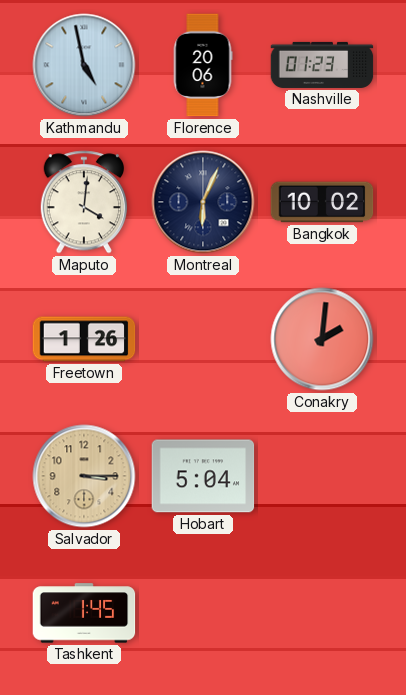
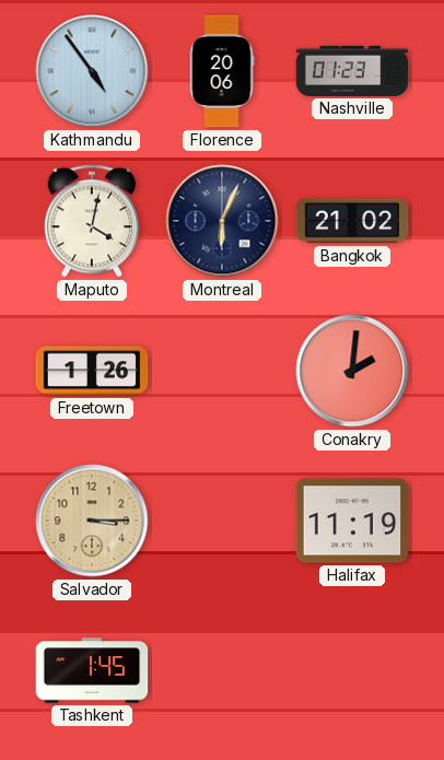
Kathmandu: 4:58 -> 4:54
Maputo: 4:01 -> 4:02
Bangkok: 10:02 -> 21:02
Hobart: 5:04 -> none
Halifax: none -> 11:19
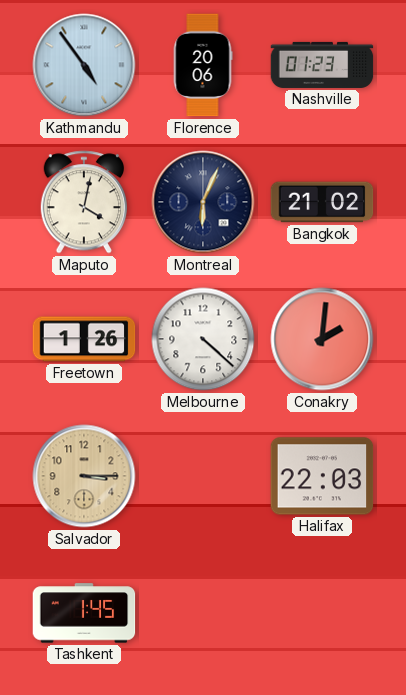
Melbourne: none -> 4:22
Halifax: 11:19 -> 22:03
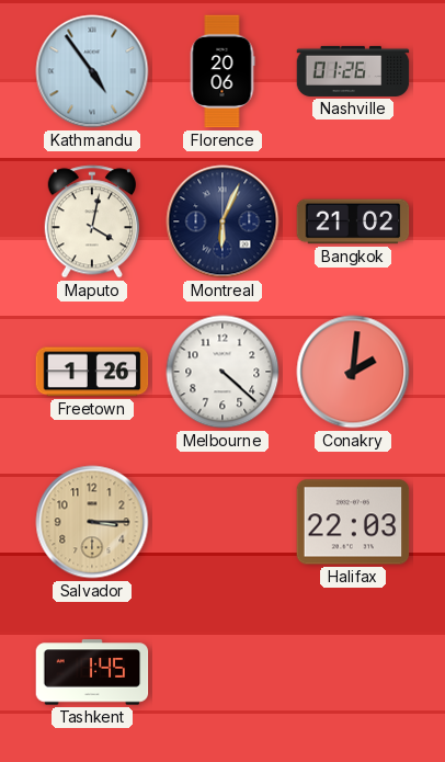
Nashville: 01:23 -> 01:26
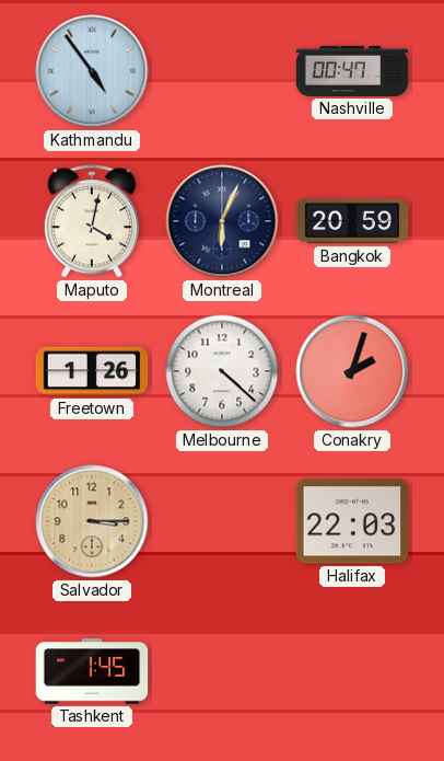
Florence: 20:06 -> none
Nashville: 01:26 -> 00:47
Bangkok: 21:02 -> 20:59
Conakry: 2:01 -> 2:03
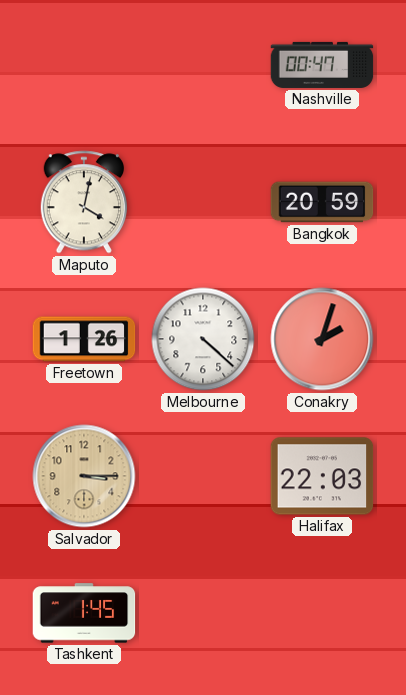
Kathmandu: 4:54 -> none
Montreal: 6:04 -> none
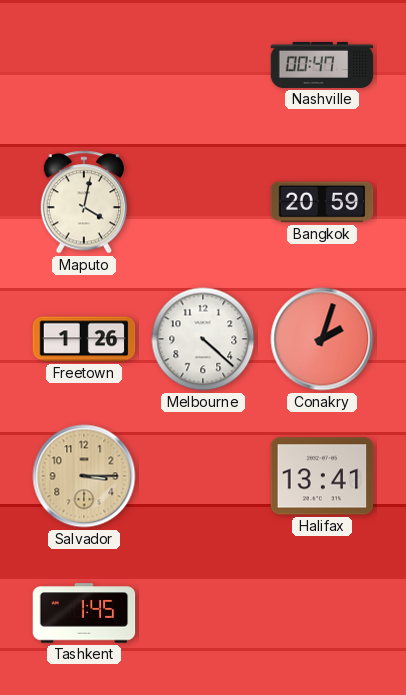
Halifax: 22:03 -> 13:41
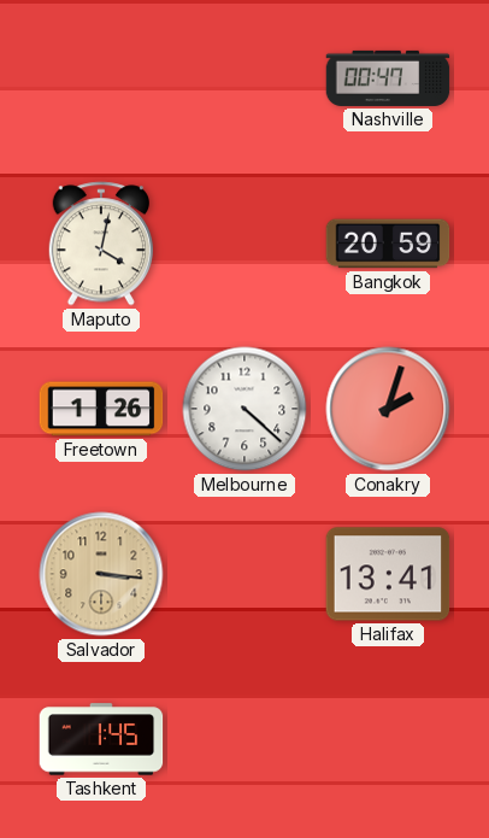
Salvador: 3:15 -> 3:16
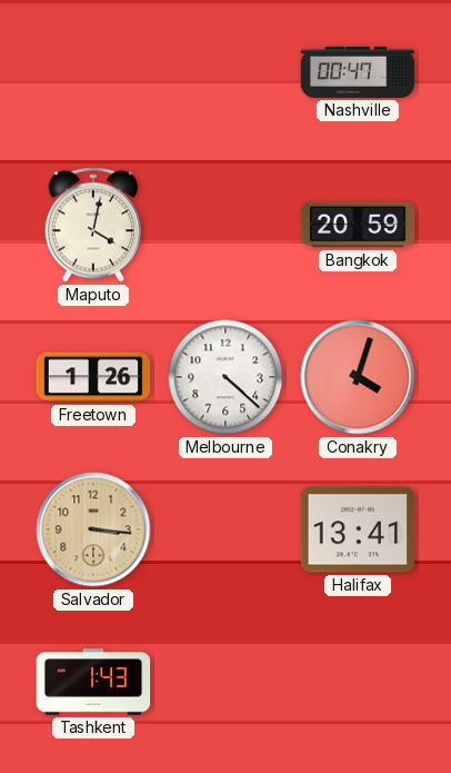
Conakry: 2:03 -> 4:03
Tashkent: 1:45 -> 1:43
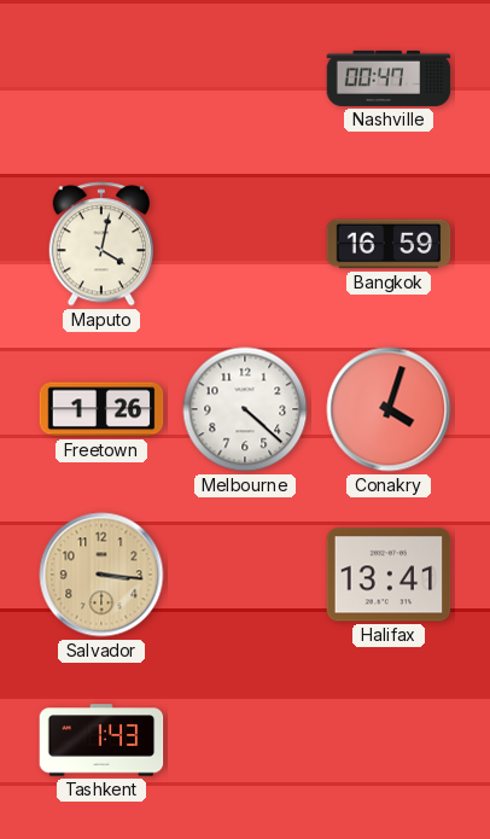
Bangkok: 20:59 -> 16:59
